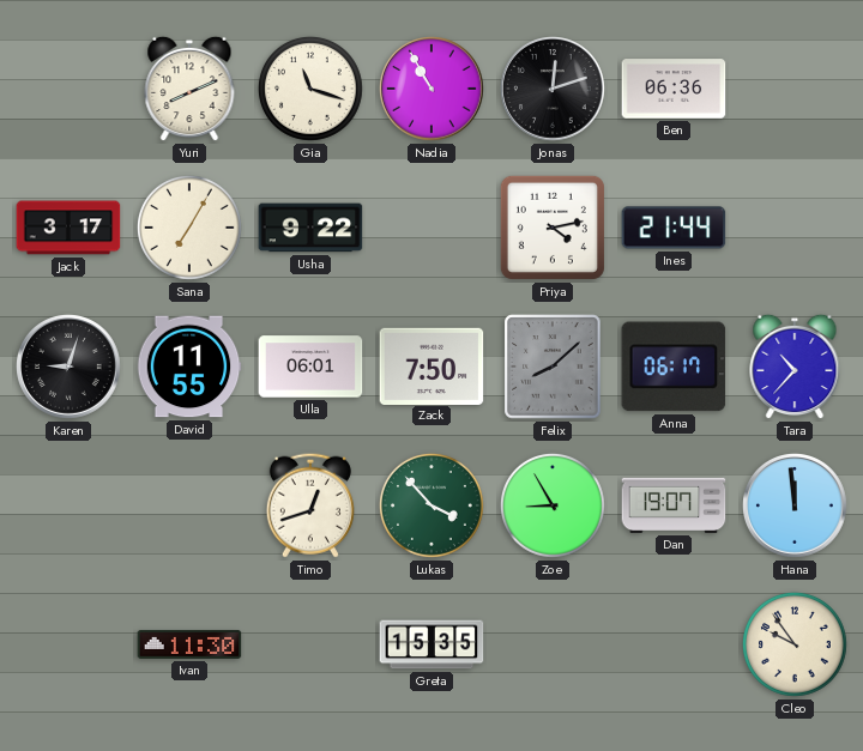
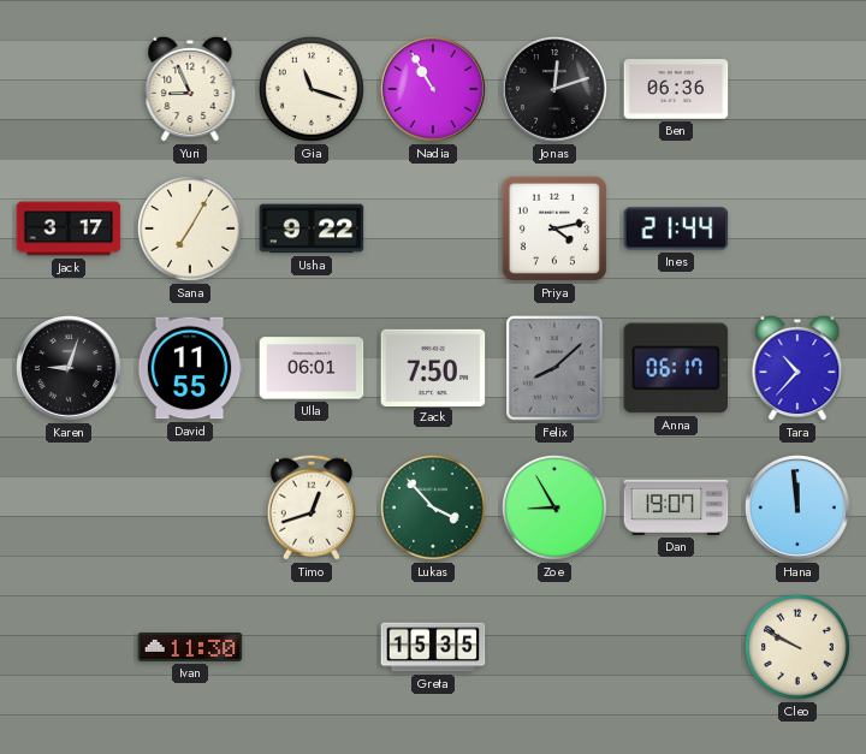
Yuri: 8:11 -> 8:56
Cleo: 9:54 -> 9:50
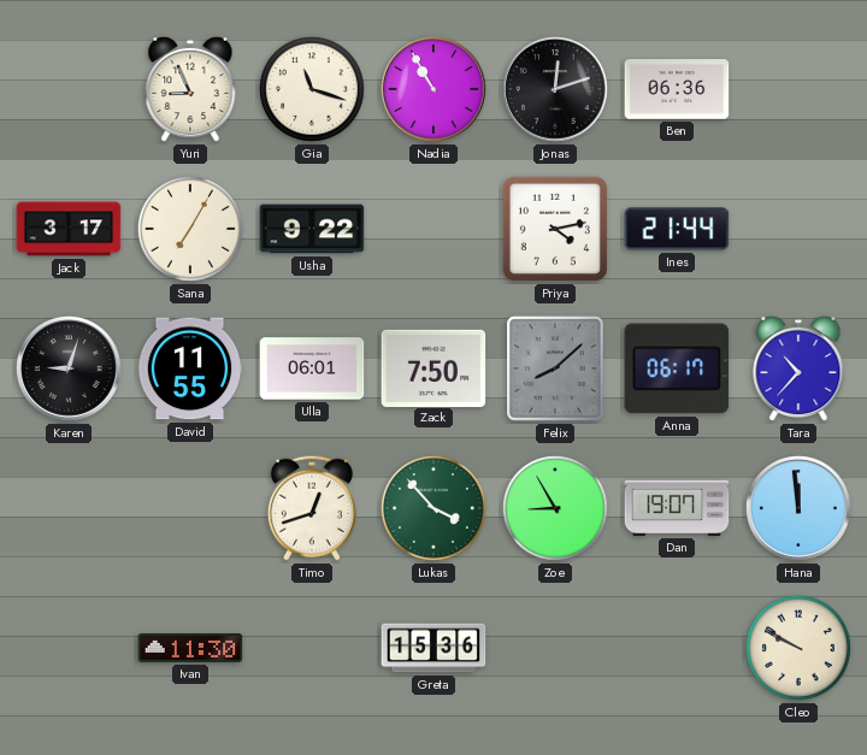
Greta: 15:35 -> 15:36
